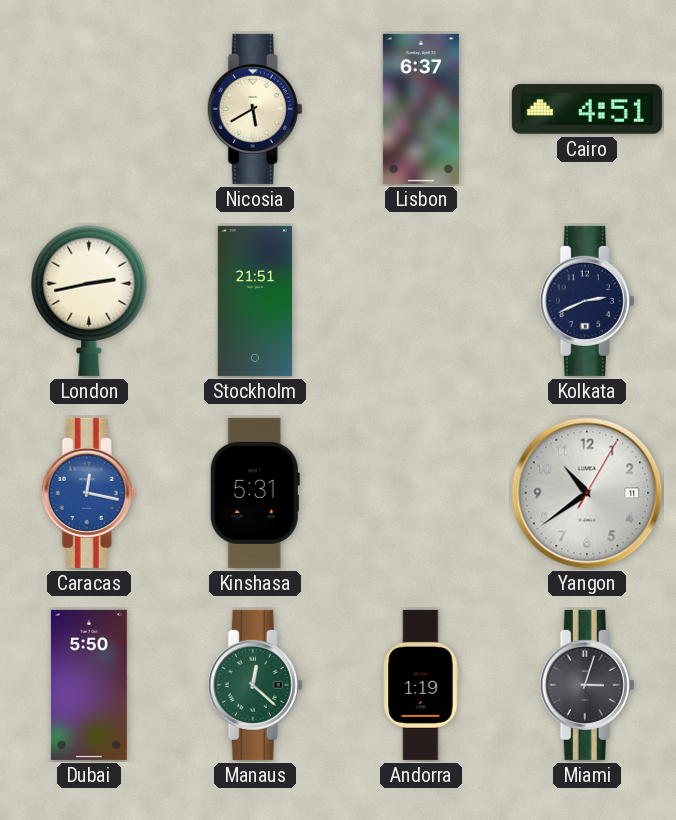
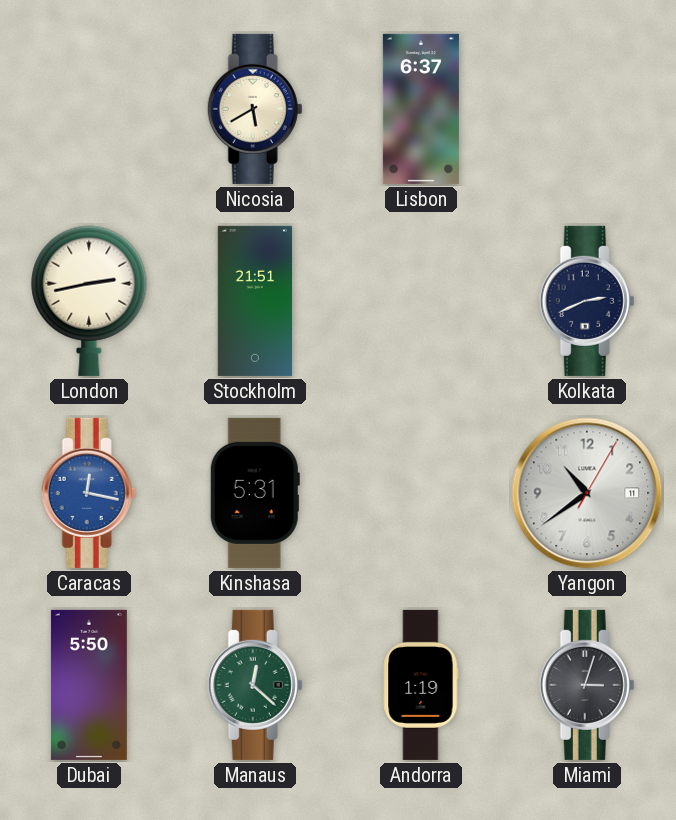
Cairo: 4:51 -> none
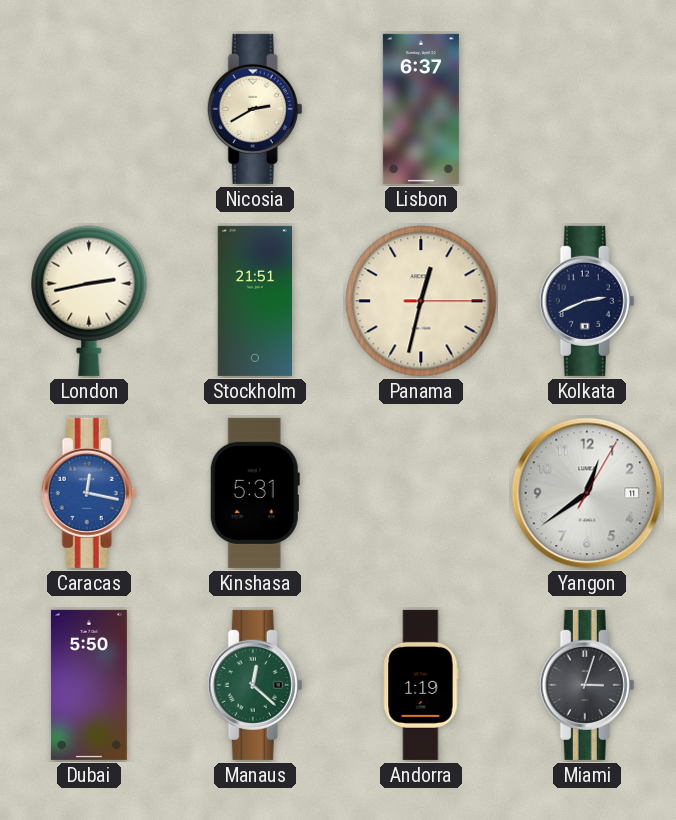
Nicosia: 5:40 -> 2:40
Panama: none -> 12:32
Yangon: 10:39 -> 12:39
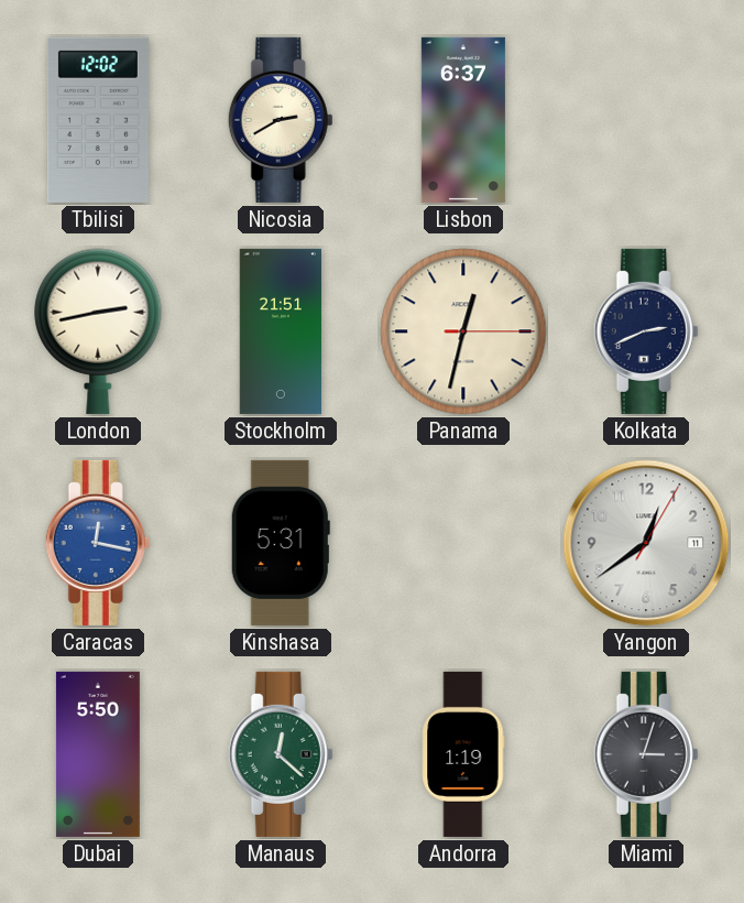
Tbilisi: none -> 12:02
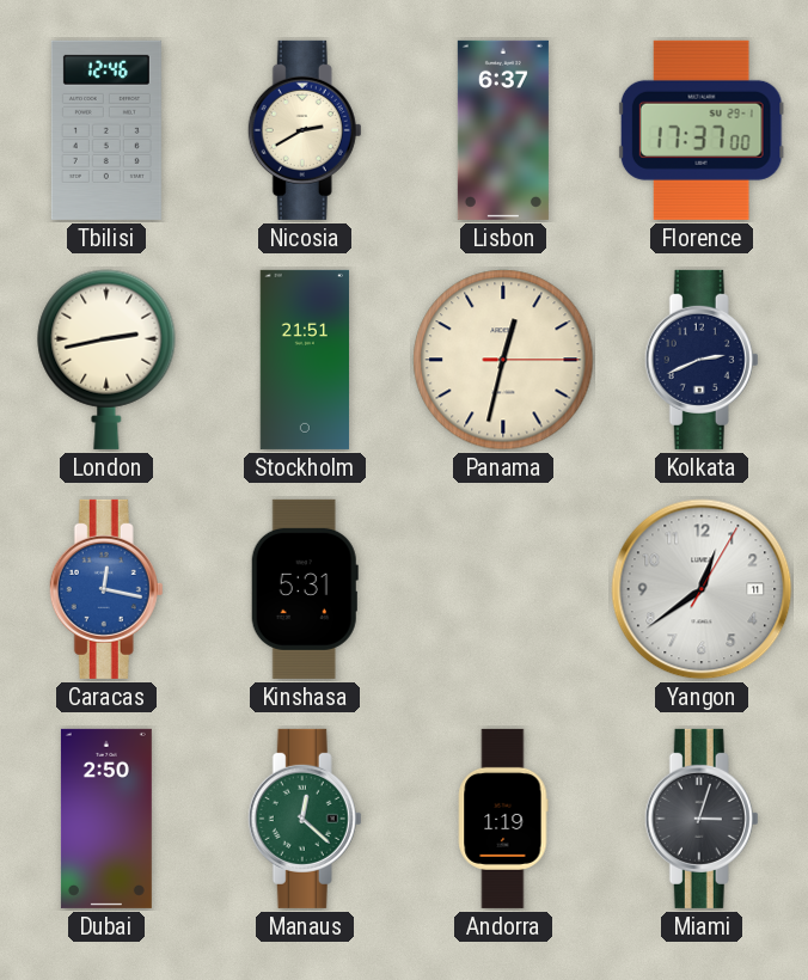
Tbilisi: 12:02 -> 12:46
Florence: none -> 17:37
Dubai: 5:50 -> 2:50
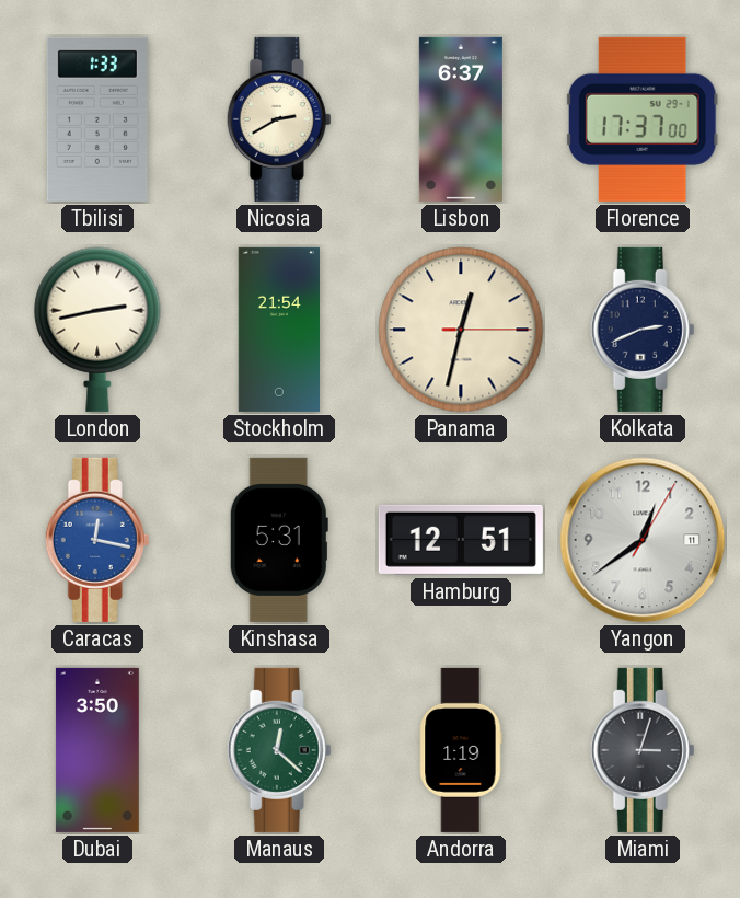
Tbilisi: 12:46 -> 1:33
Stockholm: 21:51 -> 21:54
Hamburg: none -> 12:51
Dubai: 2:50 -> 3:50
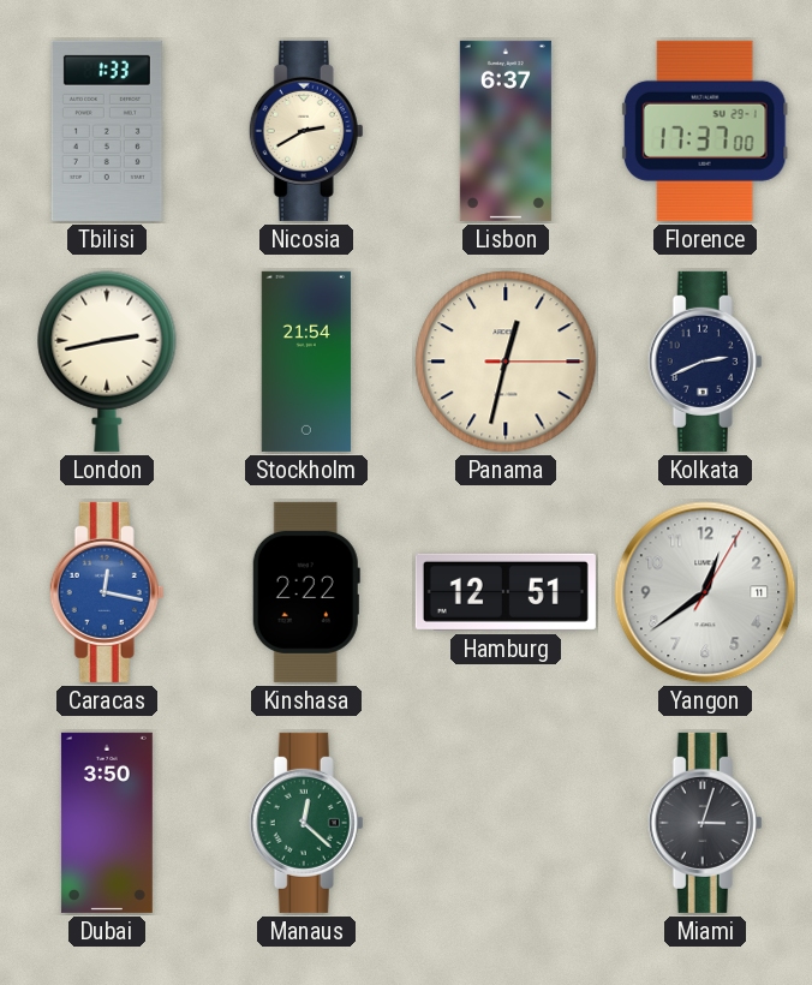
Kinshasa: 5:31 -> 2:22
Andorra: 1:19 -> none
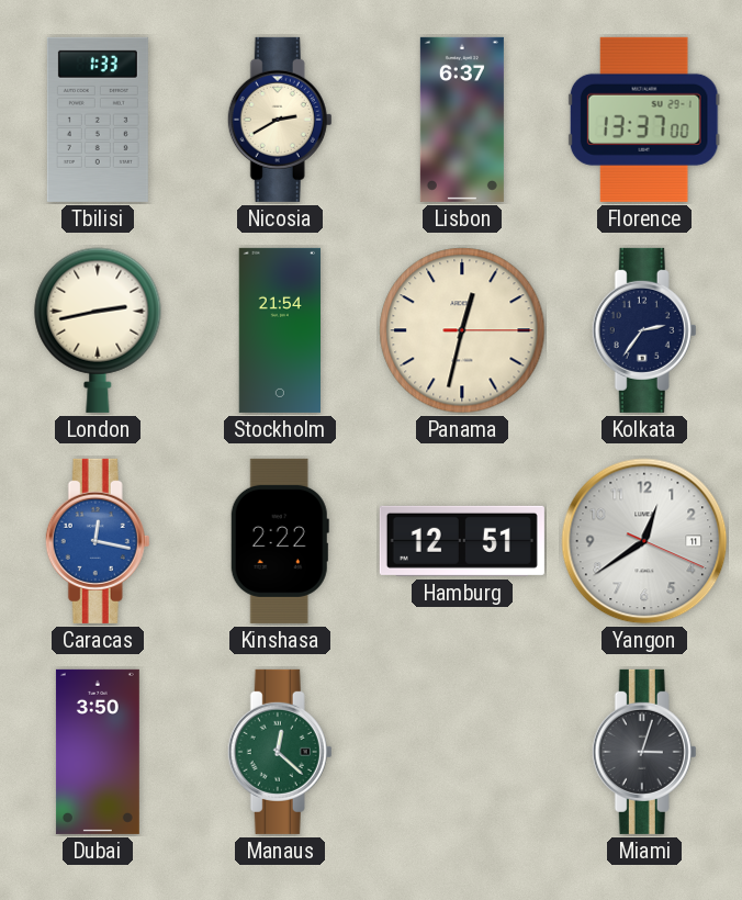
Florence: 17:37 -> 13:37
Kolkata: 2:41 -> 2:36
Yangon: 12:39:05 -> 12:39:19
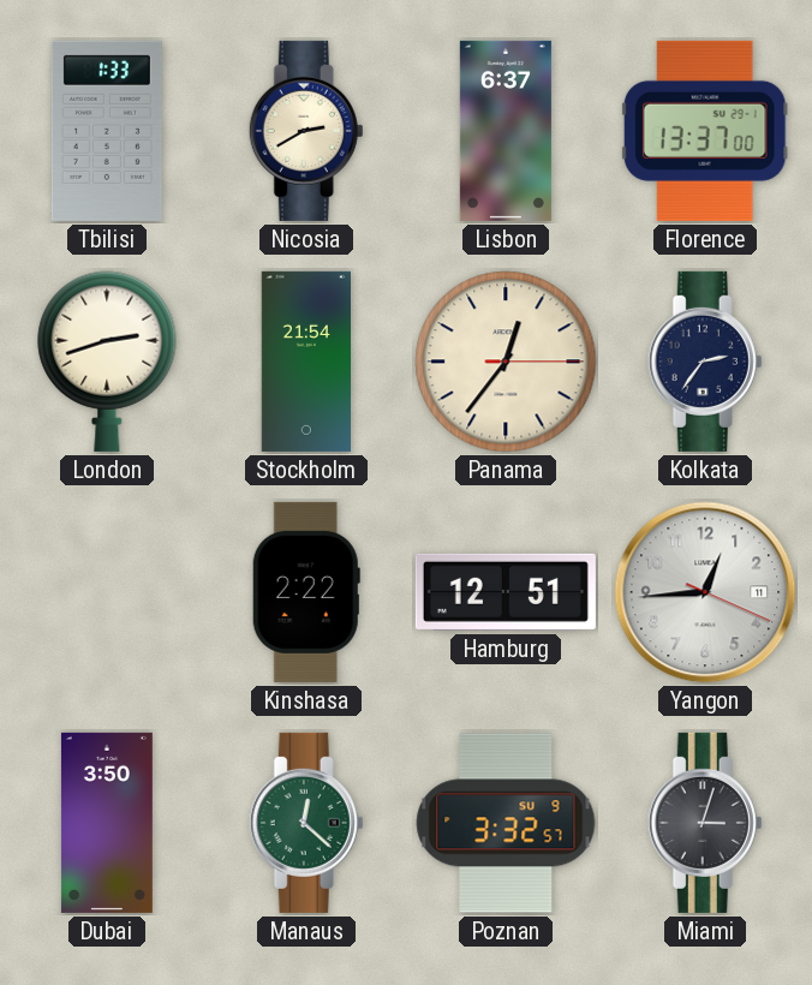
London: 2:43 -> 2:42
Panama: 12:32 -> 12:36
Caracas: 12:17 -> none
Yangon: 12:39 -> 12:44
Poznan: none -> 3:32
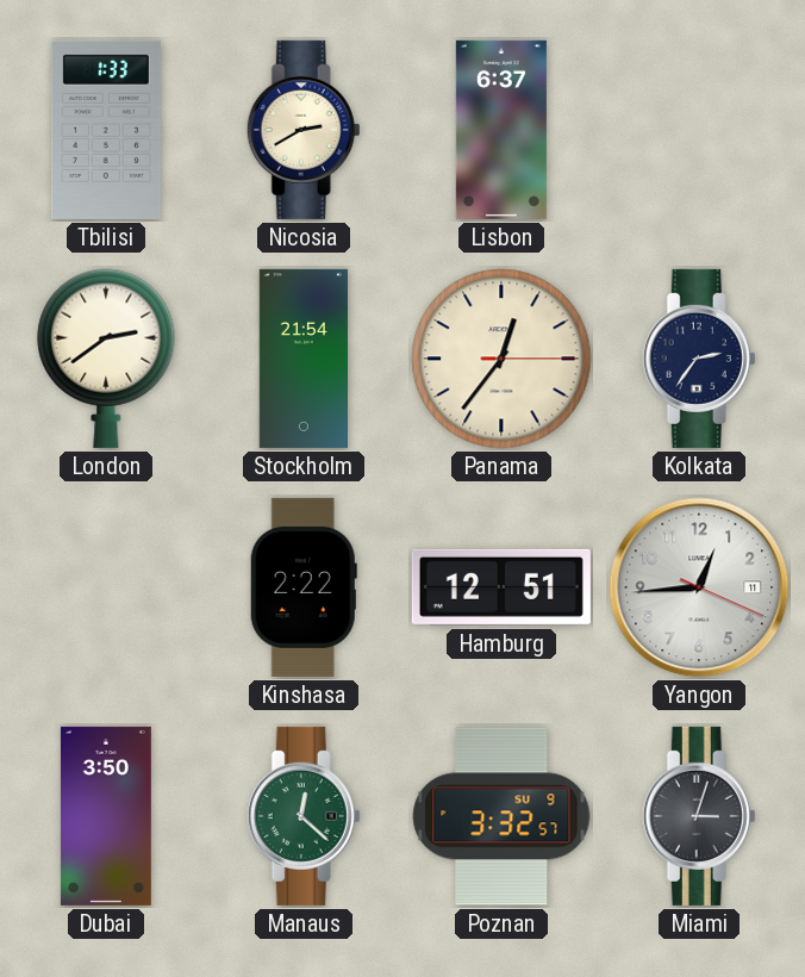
Florence: 13:37 -> none
London: 2:42 -> 2:39
